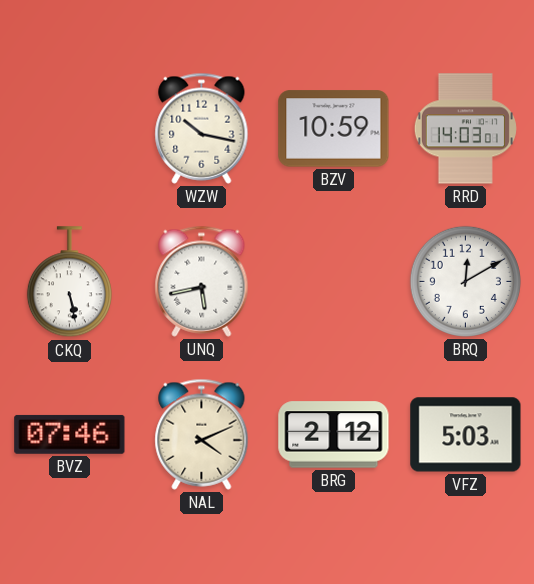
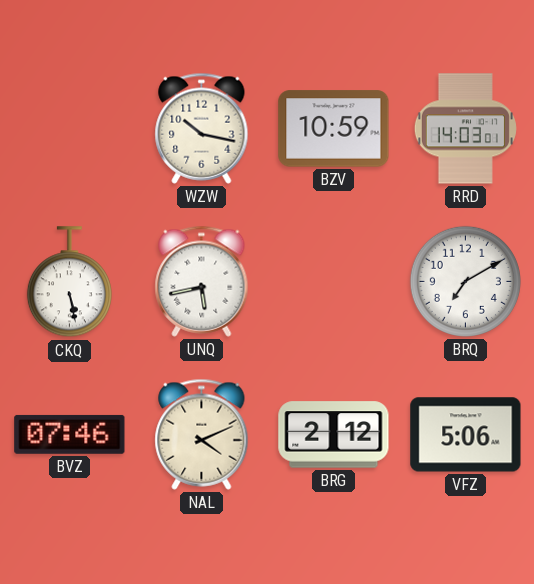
BRQ: 12:10 -> 7:10
VFZ: 5:03 -> 5:06
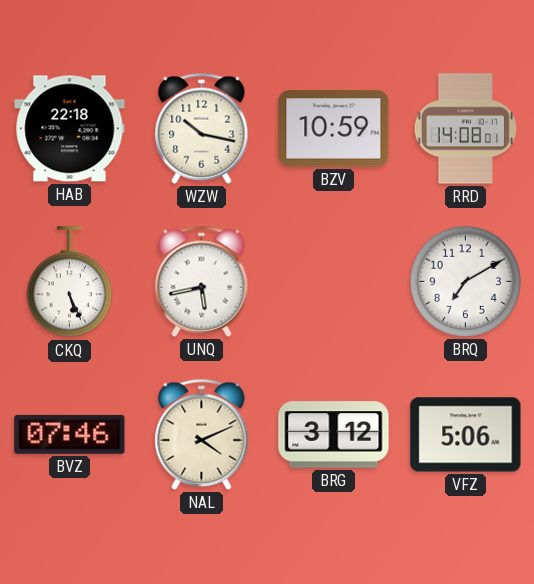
HAB: none -> 22:18
RRD: 14:03 -> 14:08
CKQ: 5:28 -> 5:26
BRG: 2:12 -> 3:12
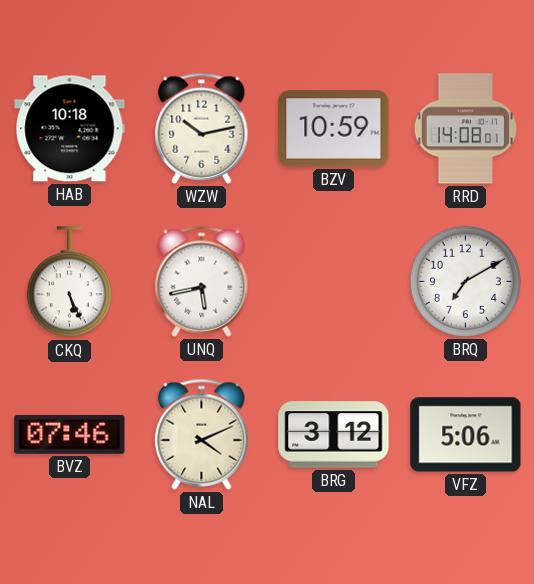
HAB: 22:18 -> 10:18
WZW: 10:17 -> 10:13
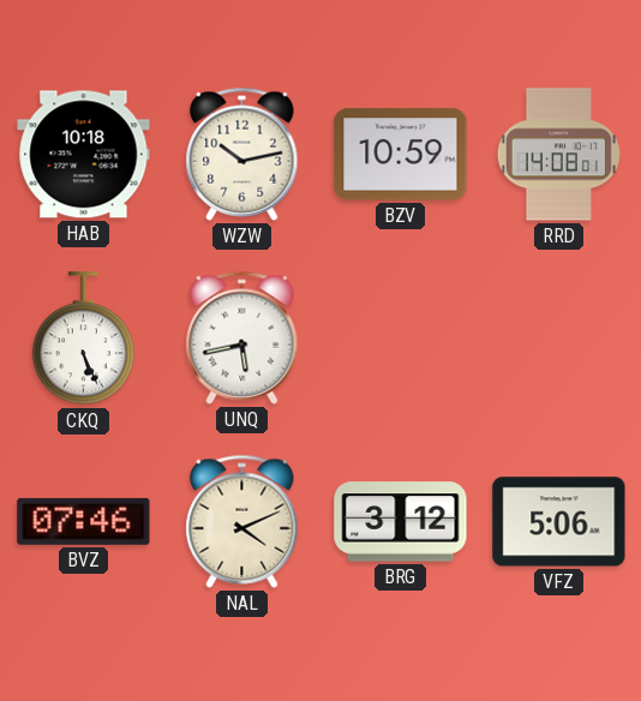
BRQ: 7:10 -> none
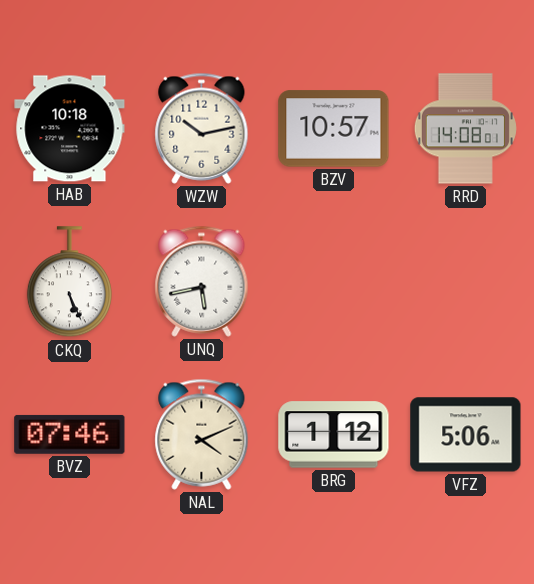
BZV: 10:59 -> 10:57
BRG: 3:12 -> 1:12
